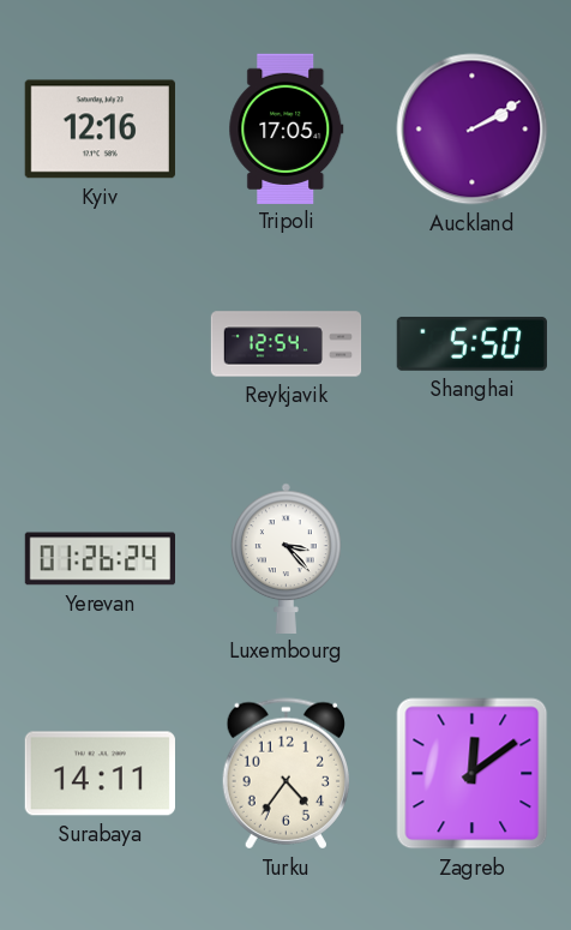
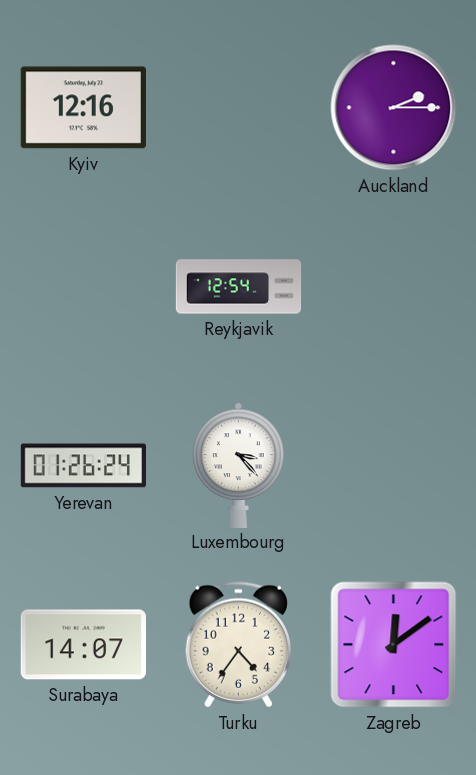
Tripoli: 17:05 -> none
Auckland: 2:10 -> 2:15
Shanghai: 5:50 -> none
Surabaya: 14:11 -> 14:07
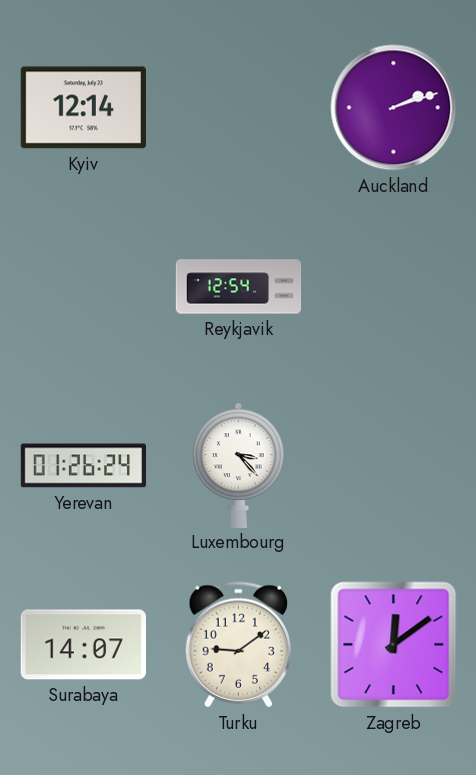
Kyiv: 12:16 -> 12:14
Auckland: 2:15 -> 2:12
Turku: 4:36 -> 9:09
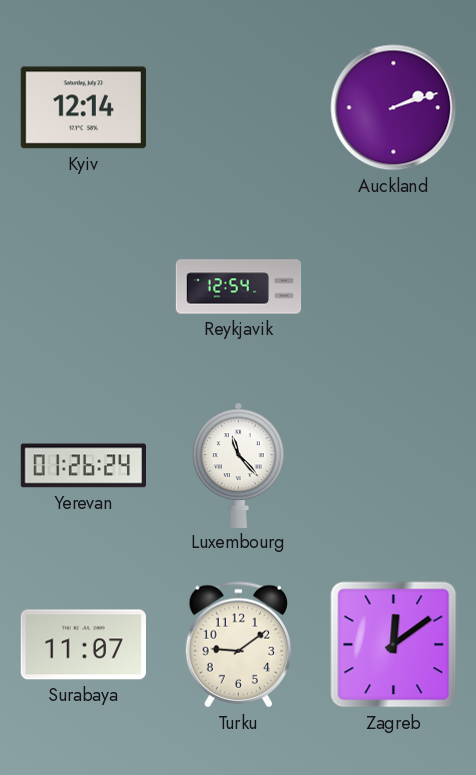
Luxembourg: 3:23 -> 11:23
Surabaya: 14:07 -> 11:07
